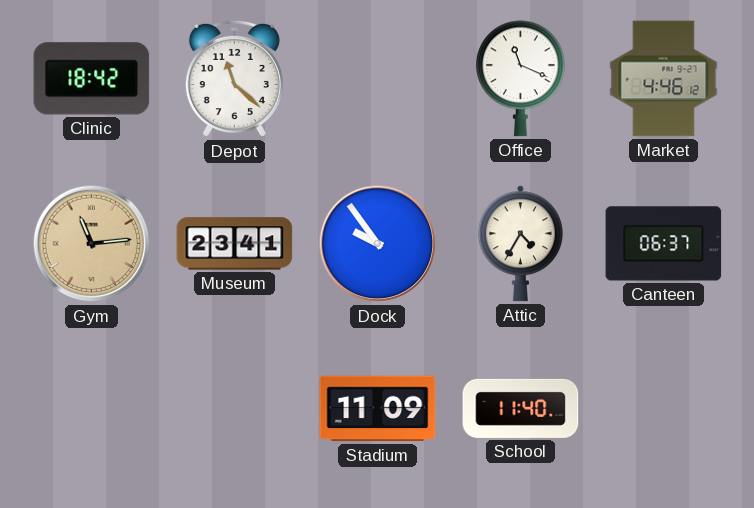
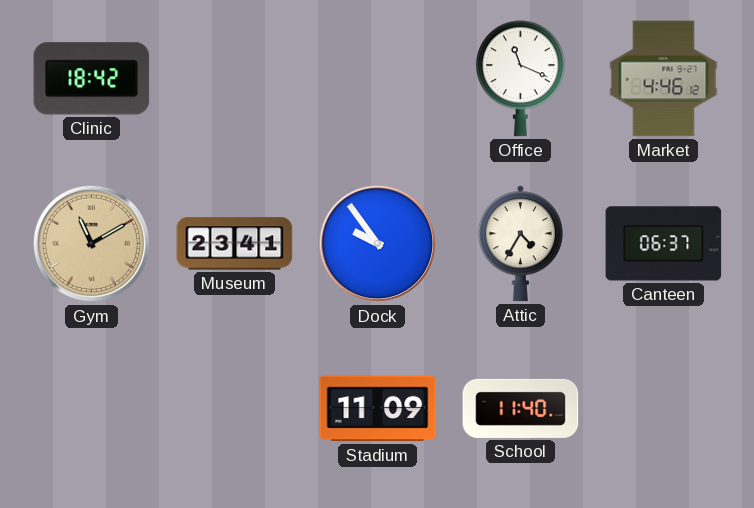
Depot: 11:22 -> none
Gym: 11:14 -> 11:10
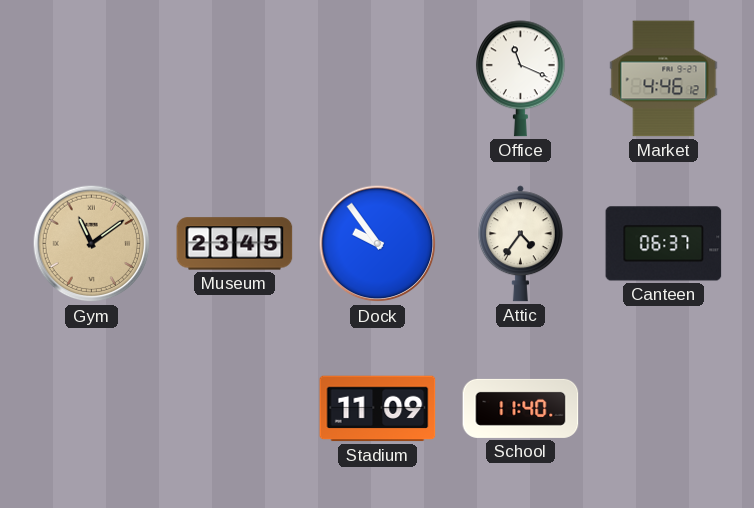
Clinic: 18:42 -> none
Gym: 11:10 -> 11:09
Museum: 23:41 -> 23:45
Attic: 4:35 -> 4:36
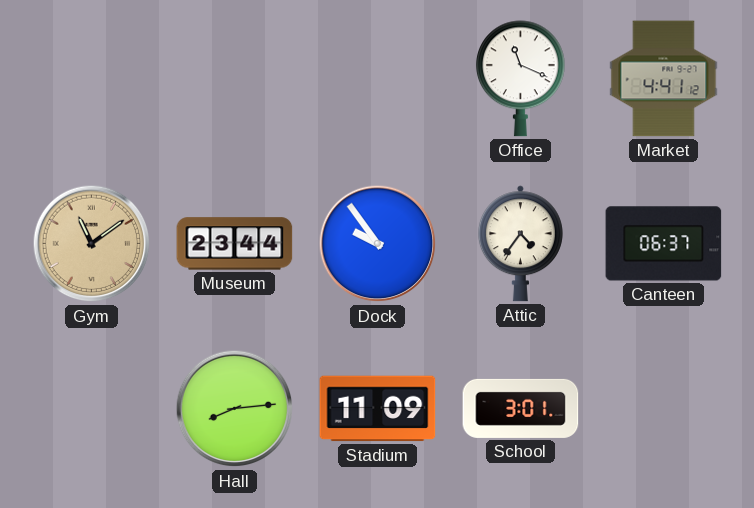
Market: 4:46 -> 4:41
Museum: 23:45 -> 23:44
Hall: none -> 8:14
School: 11:40 -> 3:01
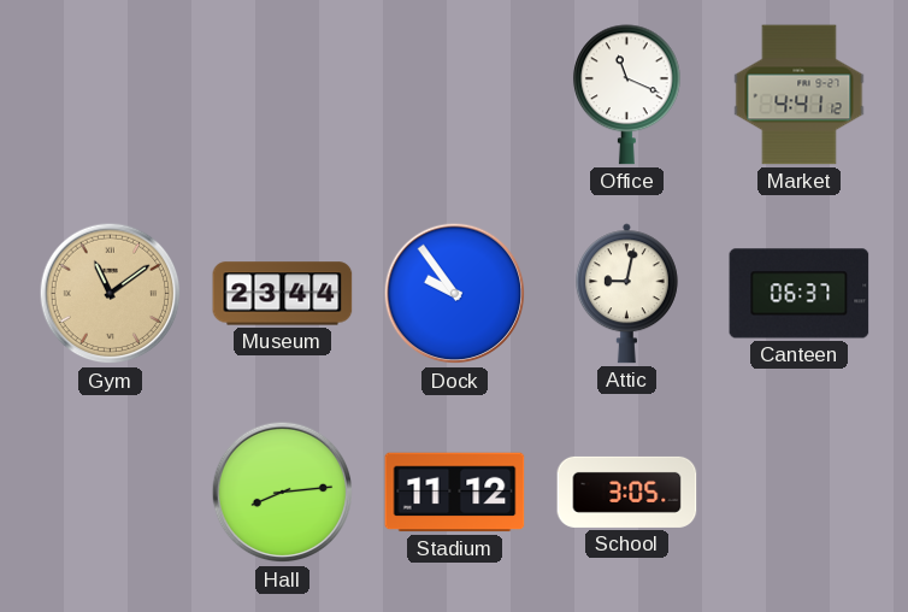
Attic: 4:36 -> 9:02
Stadium: 11:09 -> 11:12
School: 3:01 -> 3:05
